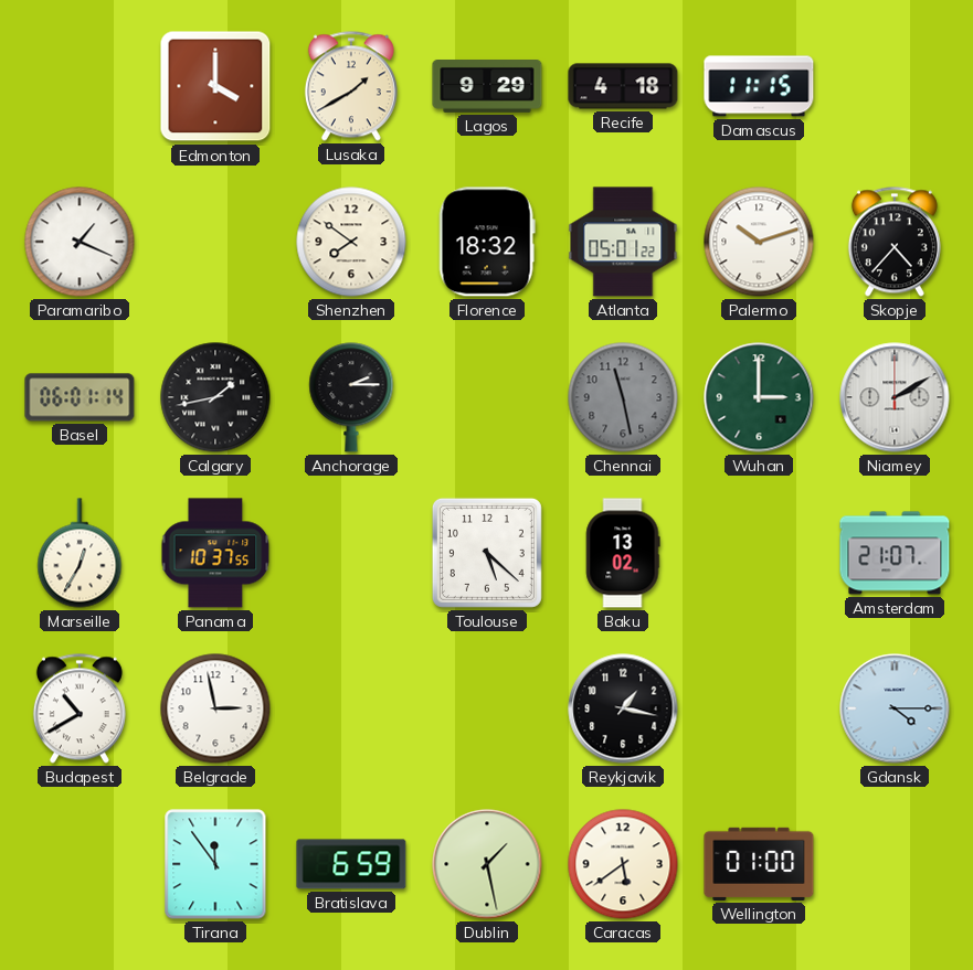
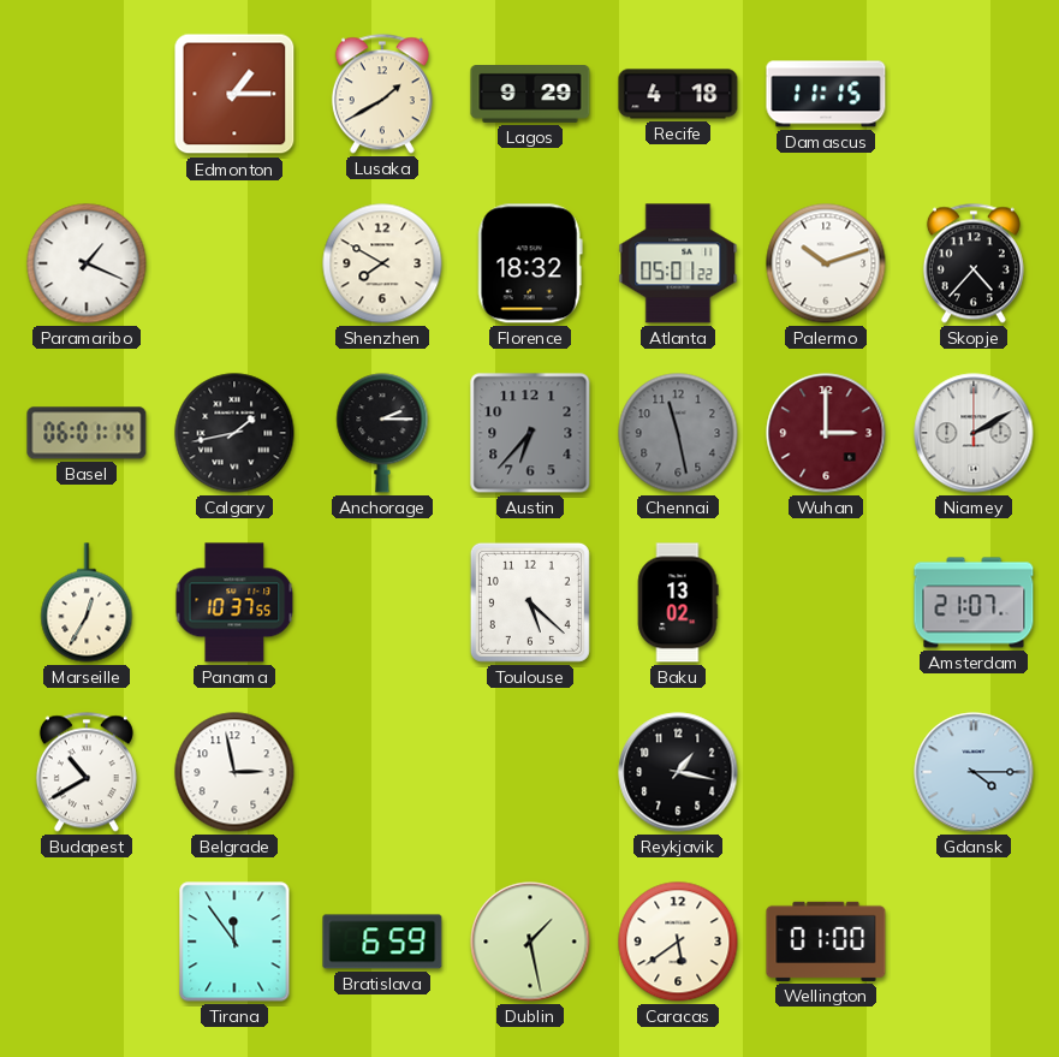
Edmonton: 4:00 -> 1:15
Shenzhen: 7:51 -> 7:50
Austin: none -> 6:37
Wuhan dial: green -> burgundy
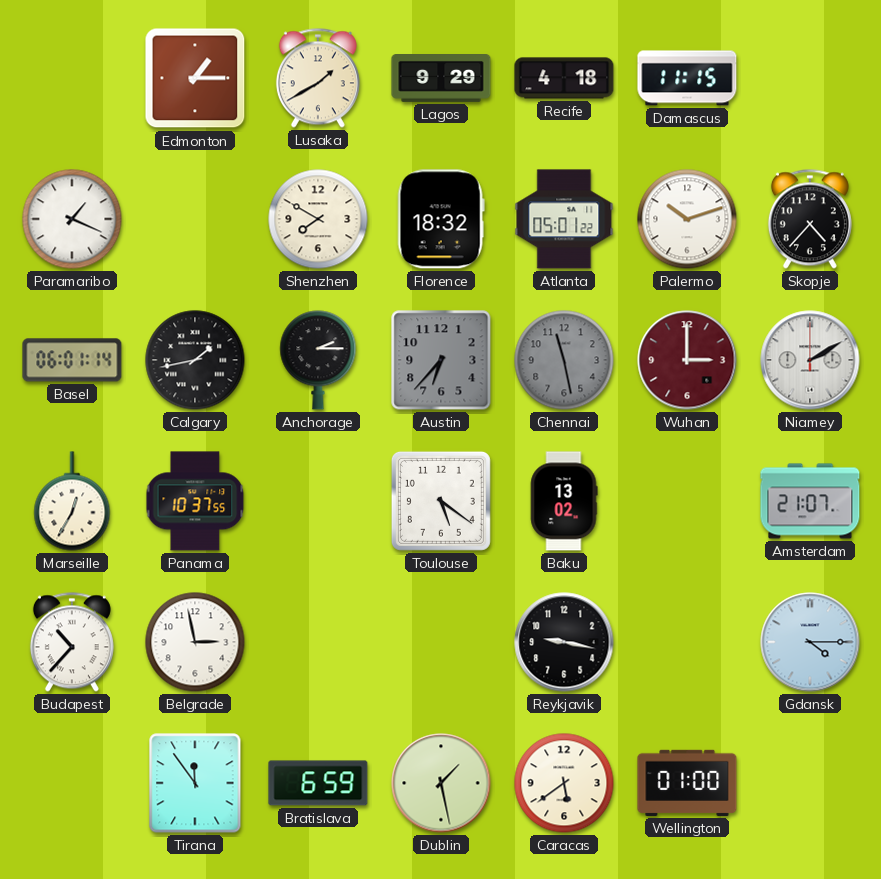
Toulouse: 5:22 -> 5:21
Budapest: 10:40 -> 10:37
Reykjavik: 1:17 -> 9:17
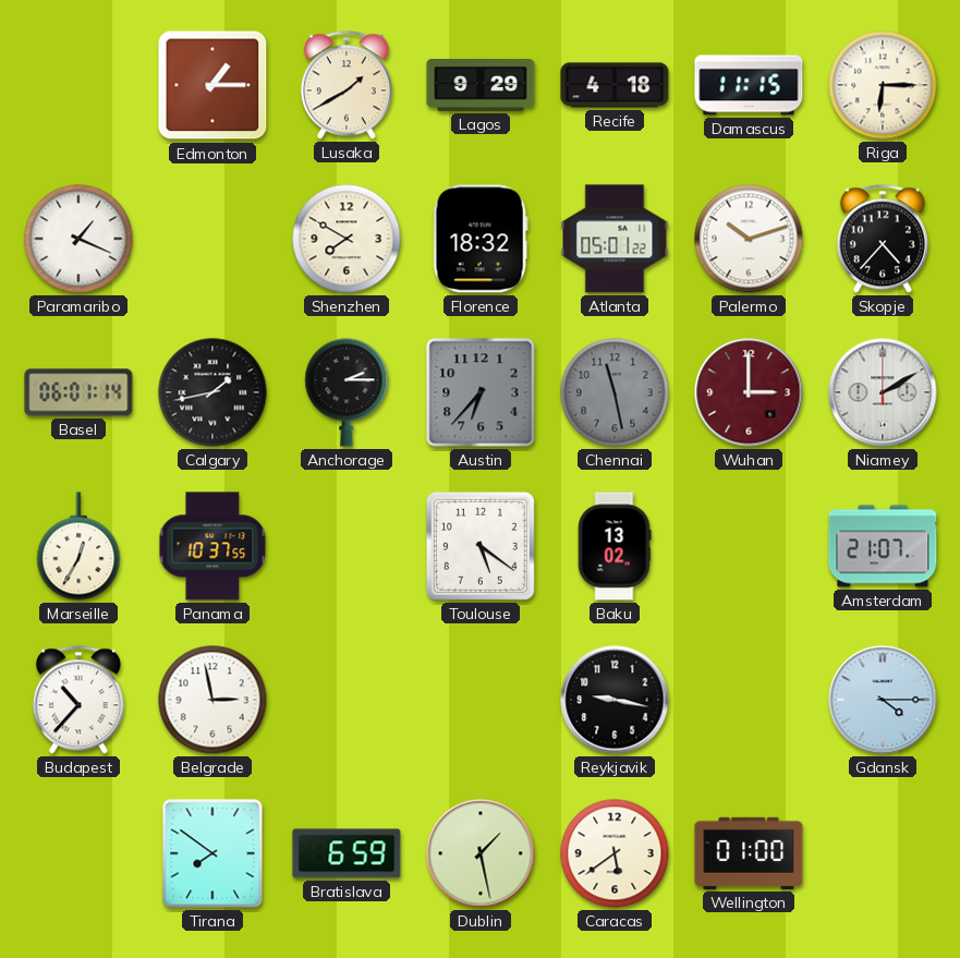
Riga: none -> 6:15
Tirana: 11:54 -> 7:51
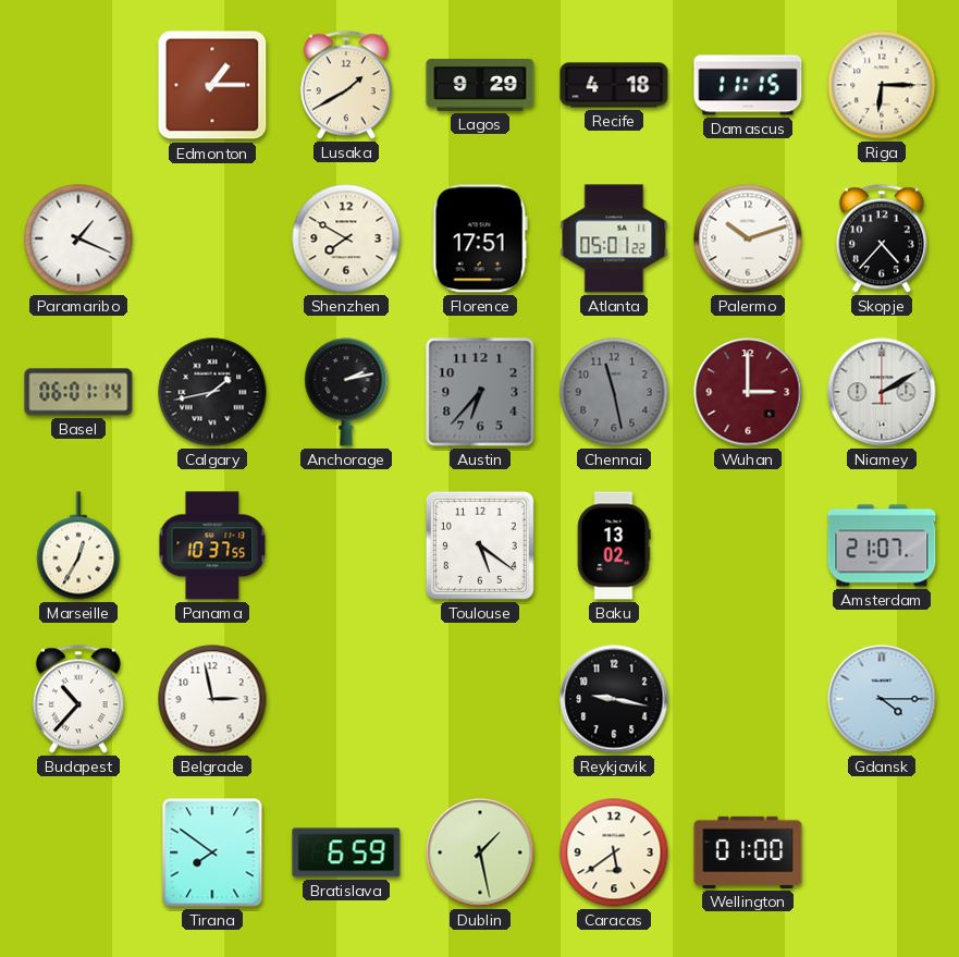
Florence: 18:32 -> 17:51
Anchorage: 2:15 -> 2:13
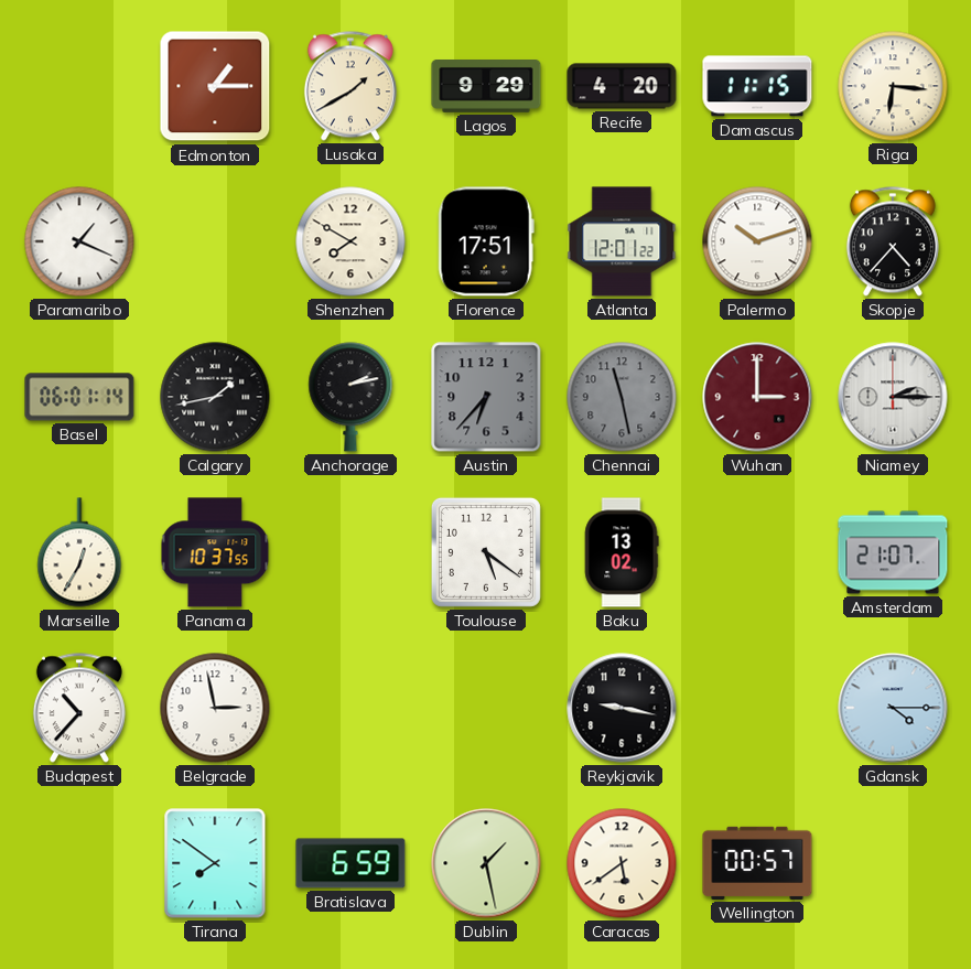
Recife: 4:18 -> 4:20
Riga: 6:15 -> 6:16
Atlanta: 05:01 -> 12:01
Niamey: 2:10 -> 2:15
Wellington: 01:00 -> 00:57
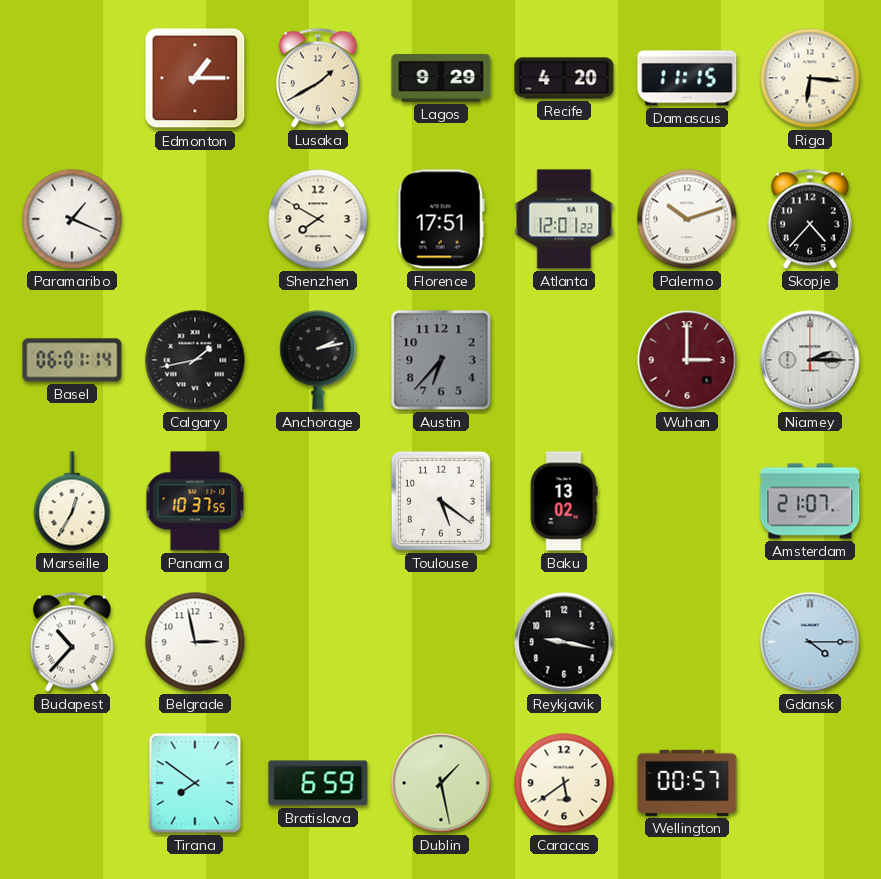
Chennai: 11:28 -> none
